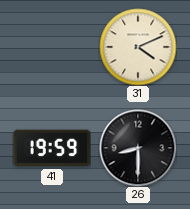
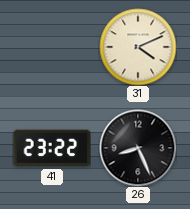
41: 19:59 -> 23:22
26: 8:30 -> 8:26
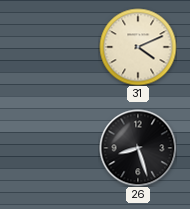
41: 23:22 -> none
26: 8:26 -> 8:27
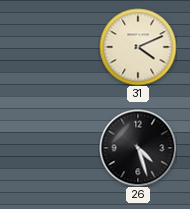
26: 8:27 -> 4:27
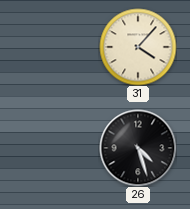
31: 4:11 -> 4:07
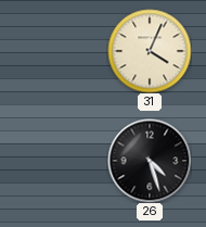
31: 4:07 -> 4:04
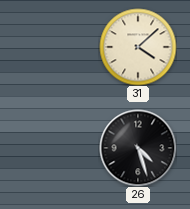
31: 4:04 -> 4:08
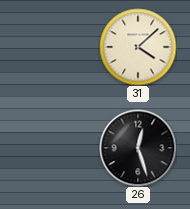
26: 4:27 -> 12:27
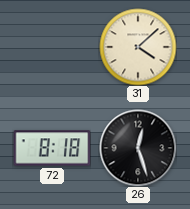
72: none -> 8:18
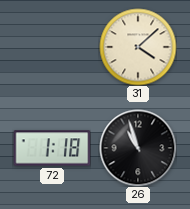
72: 8:18 -> 1:18
26: 12:27 -> 10:57
